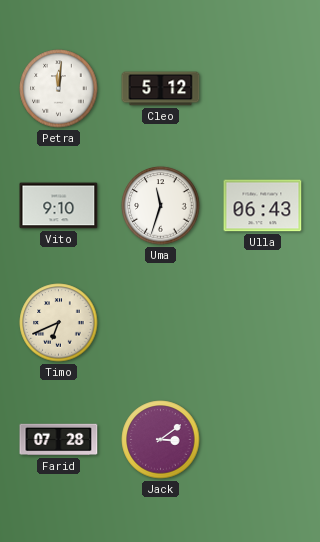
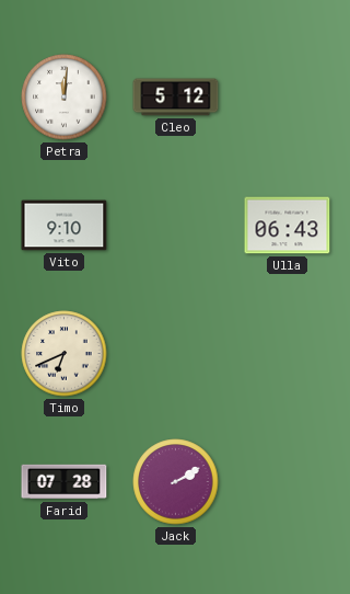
Uma: 11:33 -> none
Jack: 3:09 -> 2:10
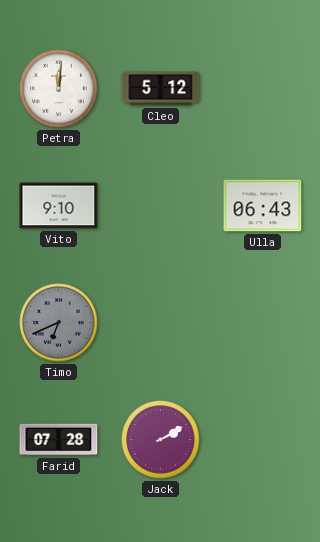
Timo dial: cream -> grey
